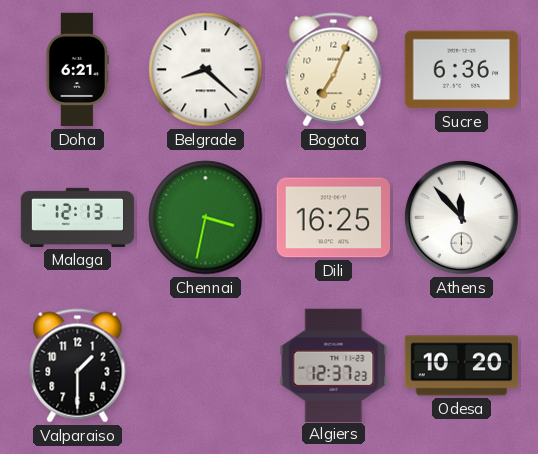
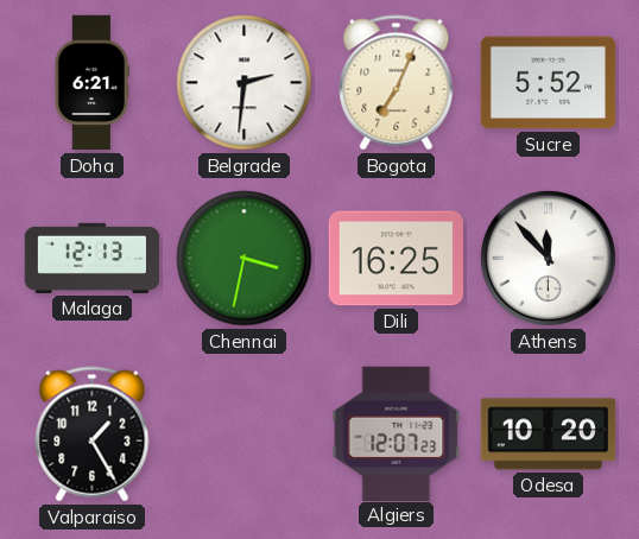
Belgrade: 8:22 -> 2:31
Sucre: 6:36 -> 5:52
Valparaiso: 1:30 -> 1:25
Algiers: 12:37 -> 12:07
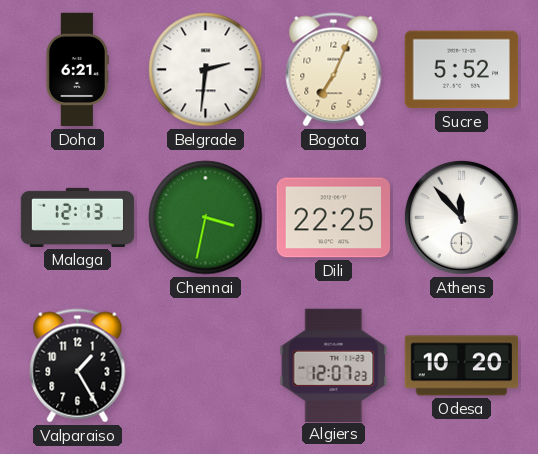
Dili: 16:25 -> 22:25
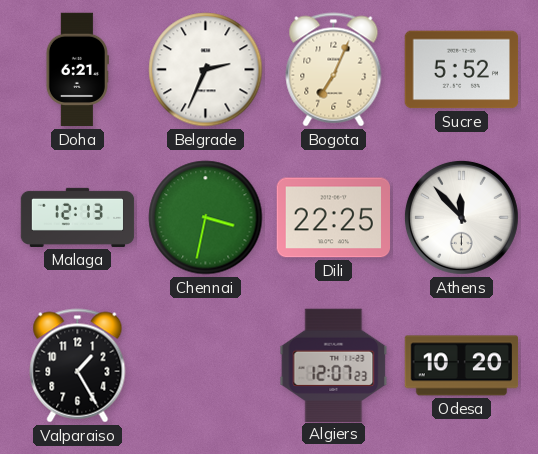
Belgrade: 2:31 -> 2:34
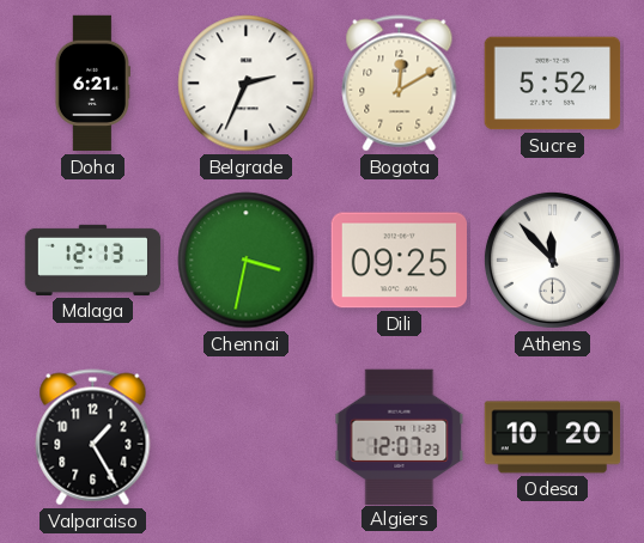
Bogota: 7:04 -> 12:10
Dili: 22:25 -> 09:25
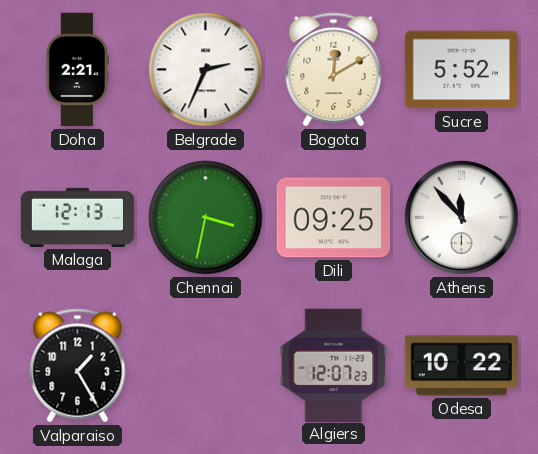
Doha: 6:21 -> 2:21
Odesa: 10:20 -> 10:22
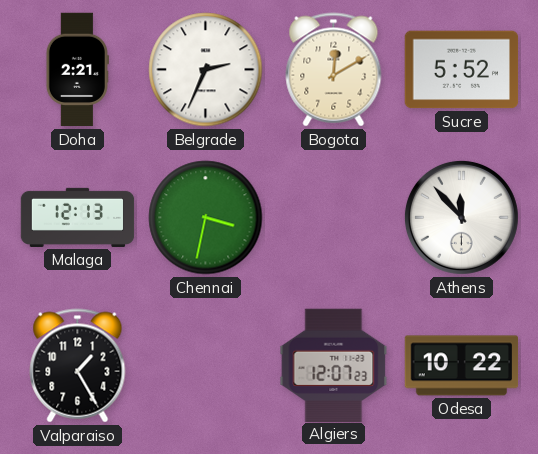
Dili: 09:25 -> none
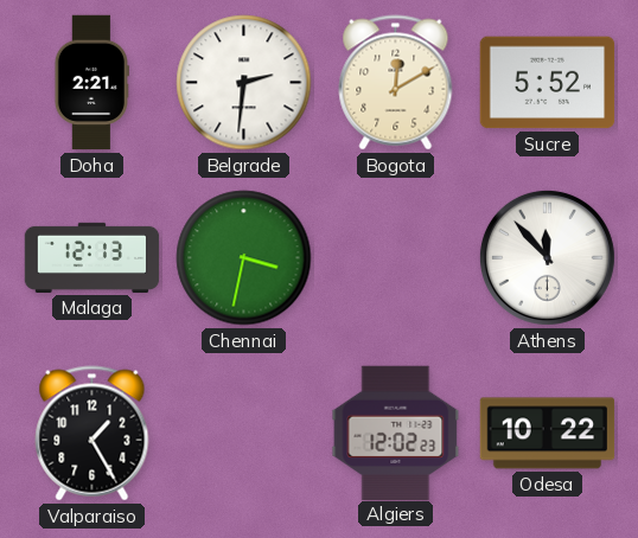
Belgrade: 2:34 -> 2:31
Algiers: 12:07 -> 12:02
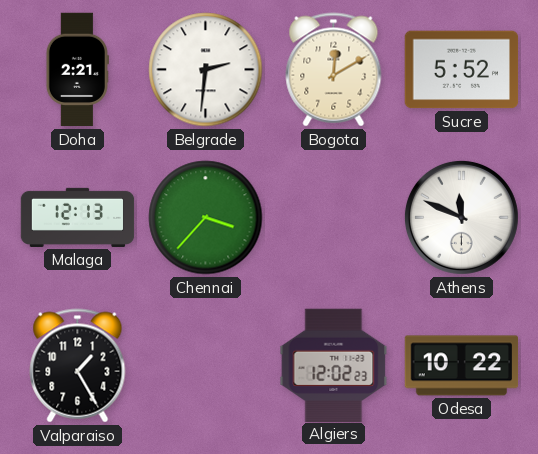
Chennai: 3:32 -> 3:37
Athens: 11:53 -> 11:49
